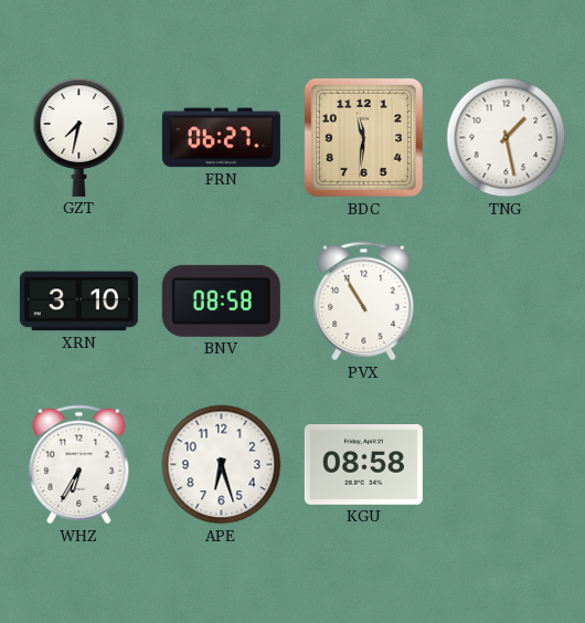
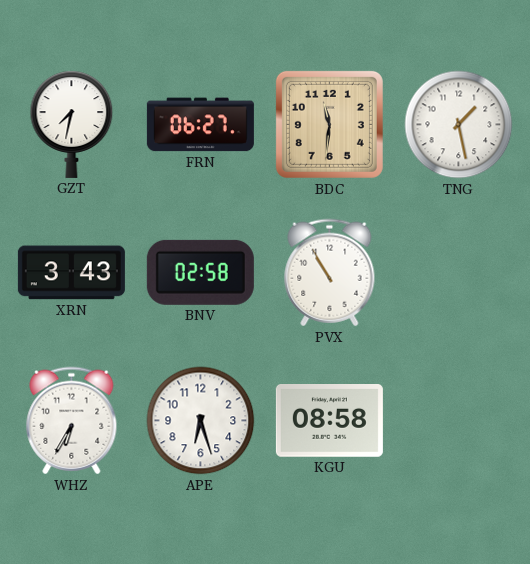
XRN: 3:10 -> 3:43
BNV: 08:58 -> 02:58
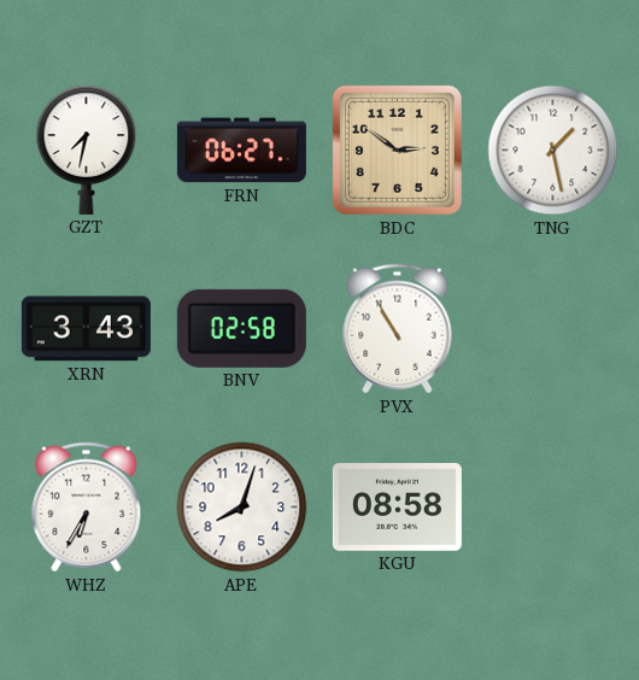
BDC: 11:31 -> 2:51
APE: 6:27 -> 8:03
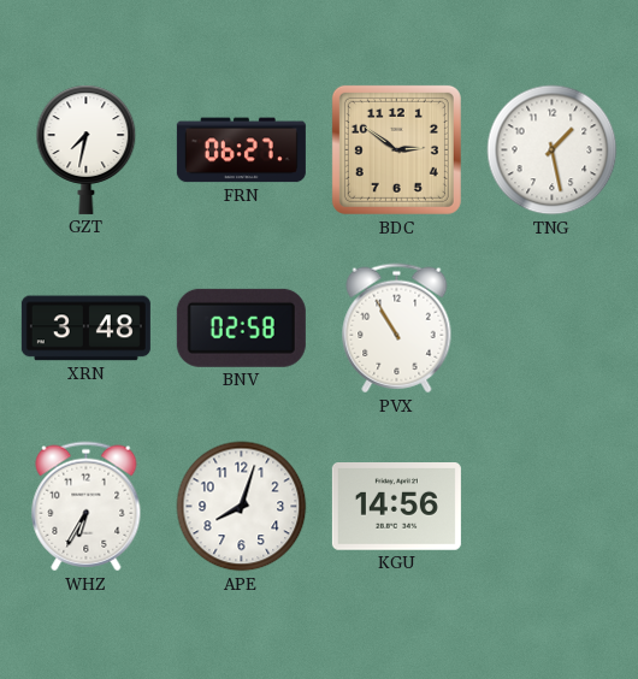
XRN: 3:43 -> 3:48
KGU: 08:58 -> 14:56
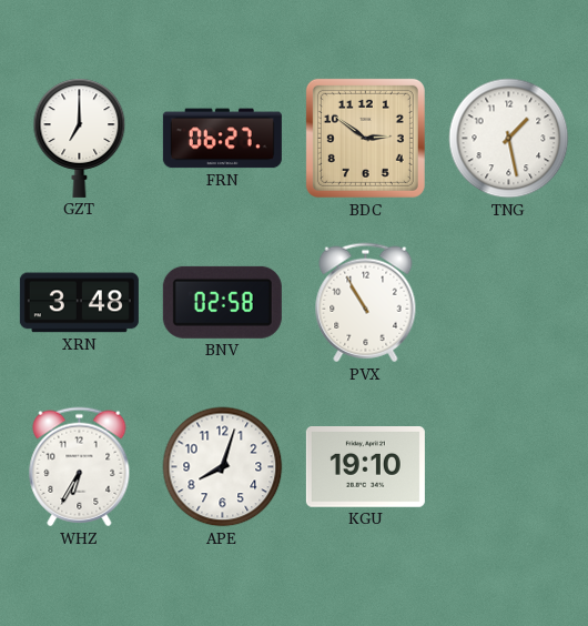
GZT: 7:32 -> 7:00
KGU: 14:56 -> 19:10
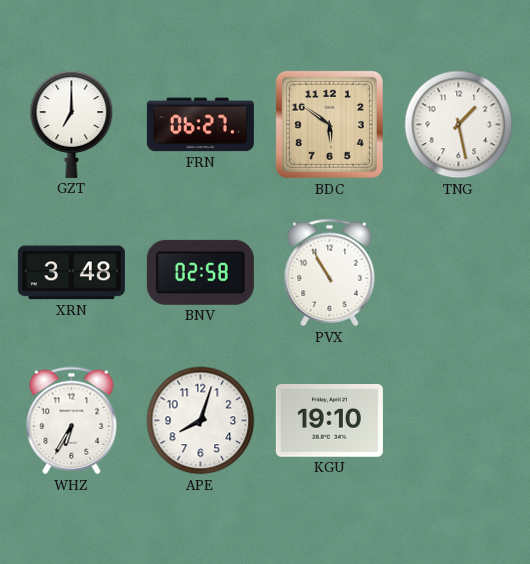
BDC: 2:51 -> 5:51
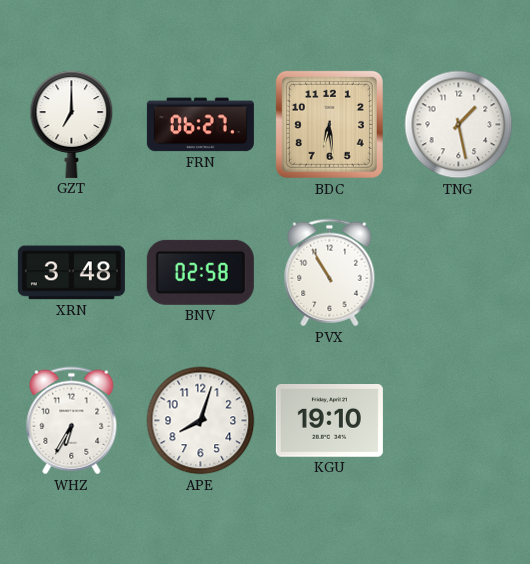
BDC: 5:51 -> 6:29
